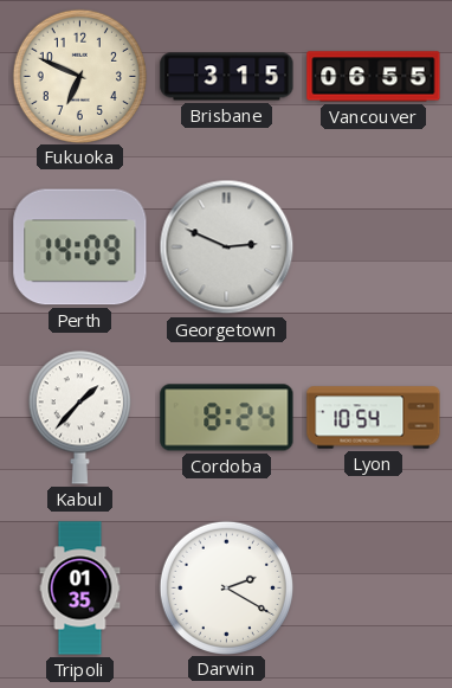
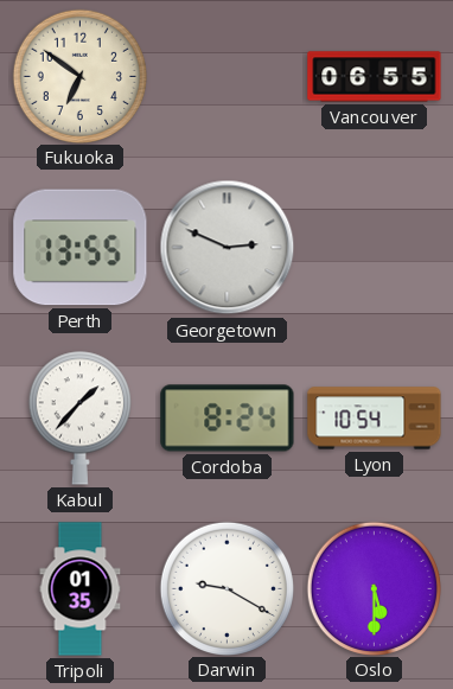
Fukuoka: 6:49 -> 6:51
Brisbane: 3:15 -> none
Perth: 14:09 -> 13:55
Darwin: 2:20 -> 9:20
Oslo: none -> 5:30
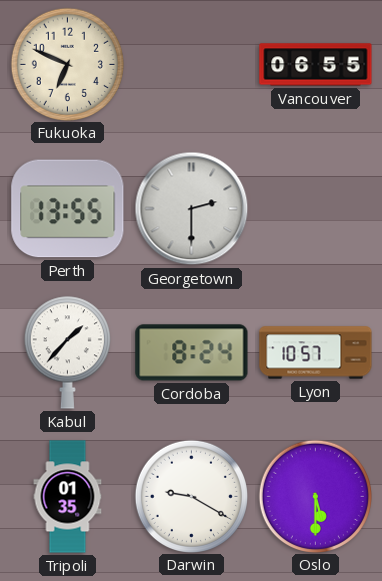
Fukuoka: 6:51 -> 6:49
Georgetown: 2:49 -> 2:30
Lyon: 10:54 -> 10:57
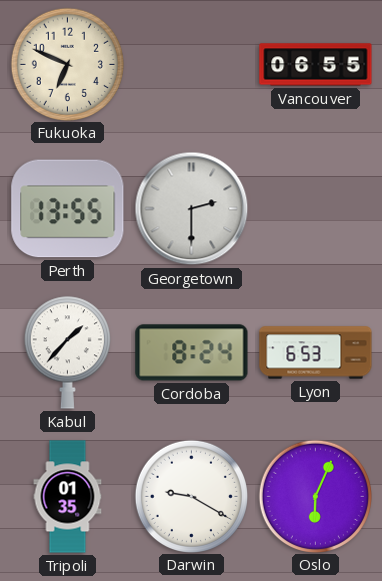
Lyon: 10:57 -> 6:53
Oslo: 5:30 -> 6:04
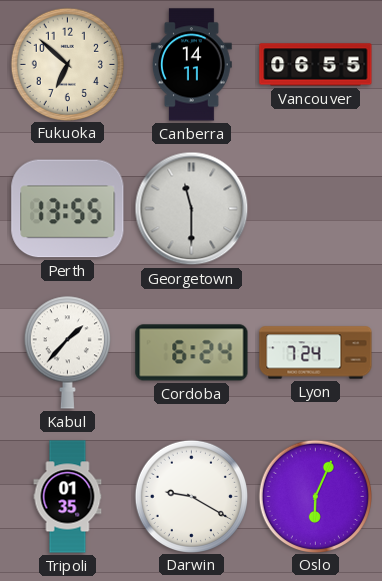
Fukuoka: 6:49 -> 6:52
Canberra: none -> 14:11
Georgetown: 2:30 -> 11:30
Cordoba: 8:24 -> 6:24
Lyon: 6:53 -> 7:24
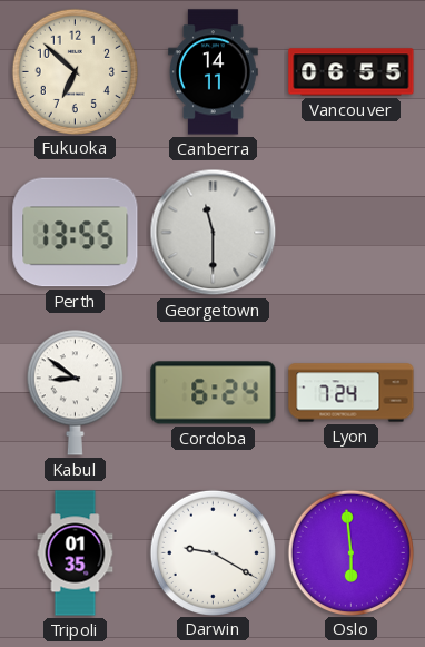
Kabul: 1:37 -> 8:51
Oslo: 6:04 -> 5:59
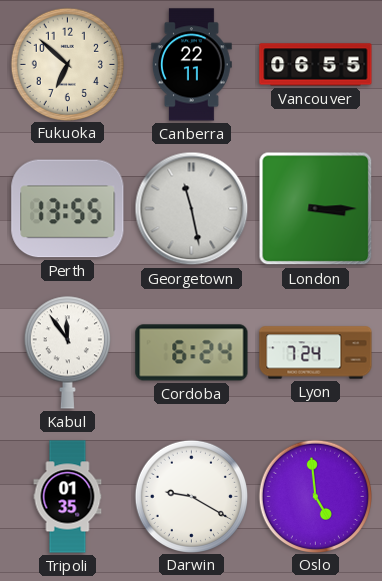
Canberra: 14:11 -> 22:11
Georgetown: 11:30 -> 11:28
London: none -> 3:15
Kabul: 8:51 -> 11:54
Oslo: 5:59 -> 4:59
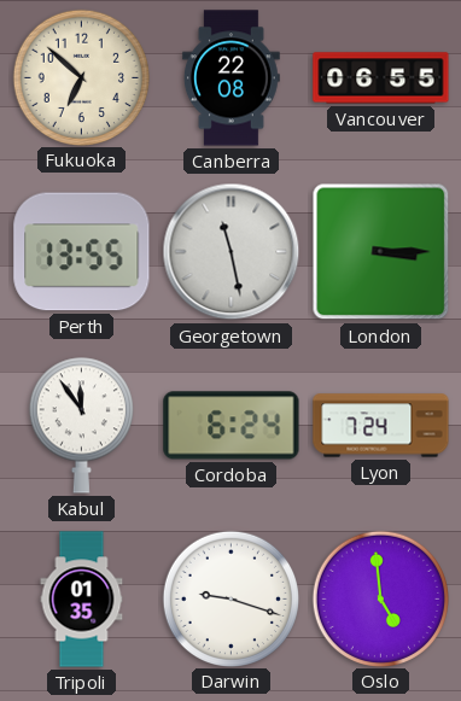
Canberra: 22:11 -> 22:08
Darwin: 9:20 -> 9:18
